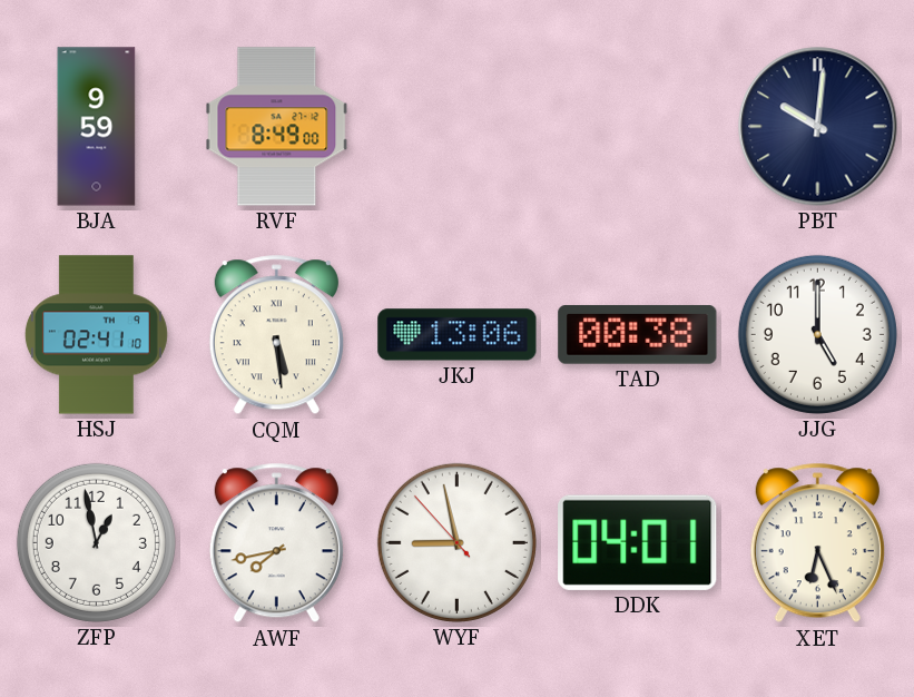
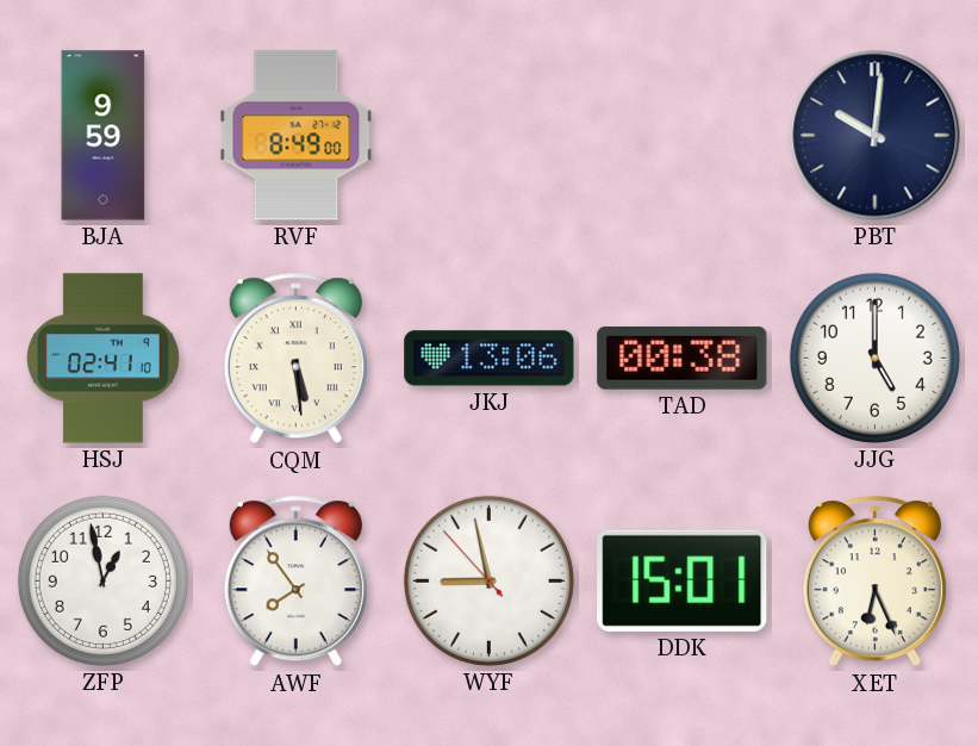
AWF: 7:43 -> 7:54
DDK: 04:01 -> 15:01
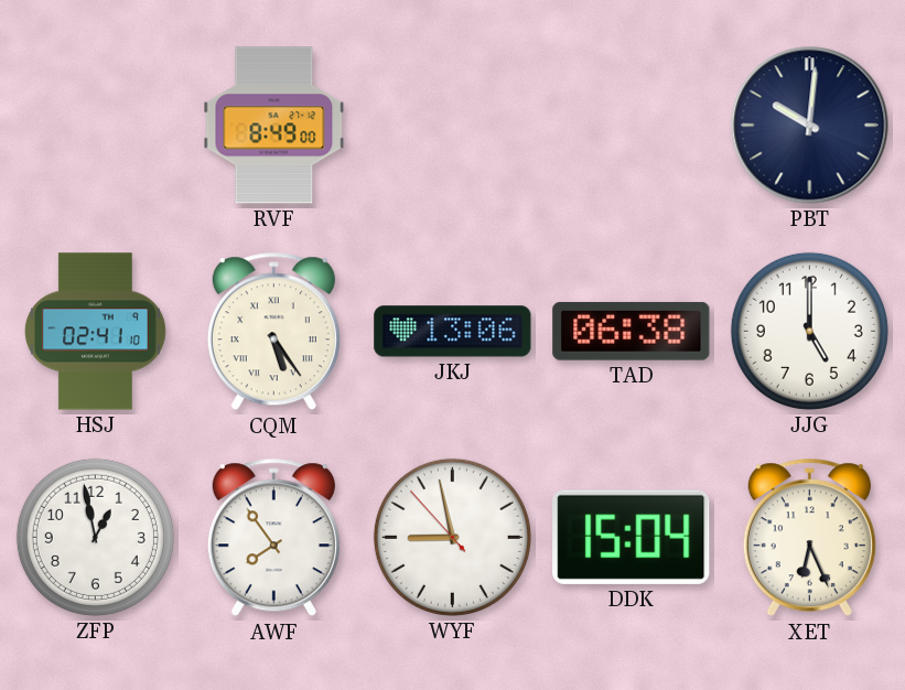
BJA: 9:59 -> none
CQM: 5:29 -> 5:24
TAD: 00:38 -> 06:38
DDK: 15:01 -> 15:04
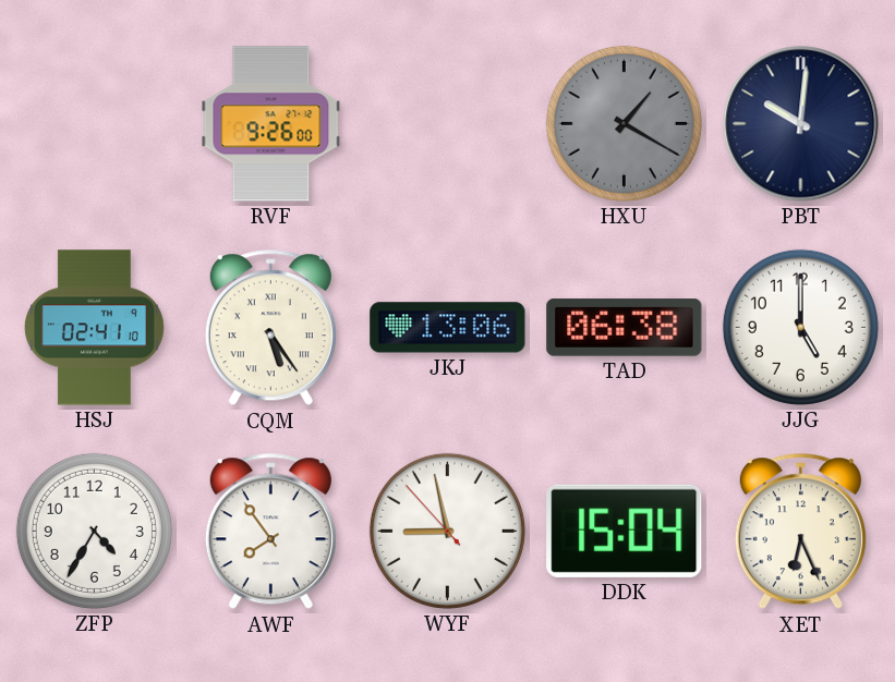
RVF: 8:49 -> 9:26
HXU: none -> 1:20
ZFP: 12:58 -> 4:35
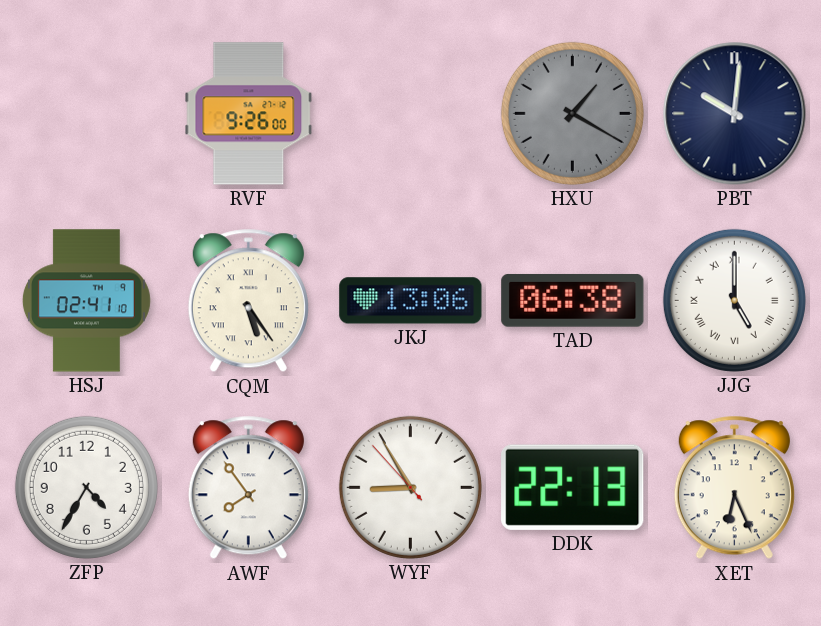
JJG numerals: Arabic -> Roman
WYF: 8:57 -> 8:54
DDK: 15:04 -> 22:13
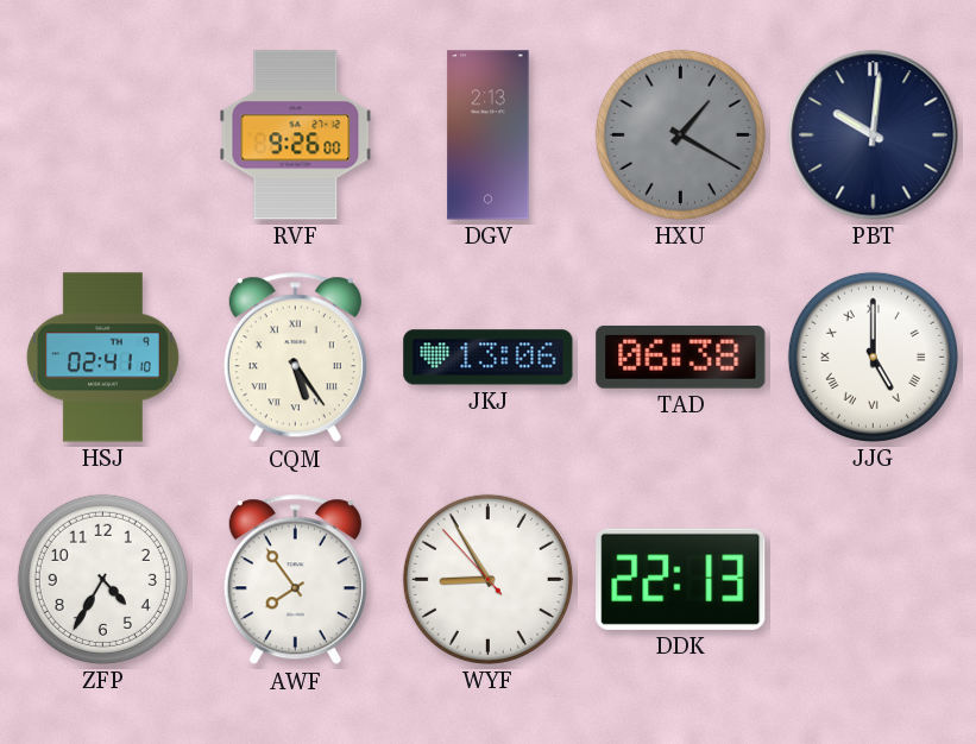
DGV: none -> 2:13
XET: 6:26 -> none
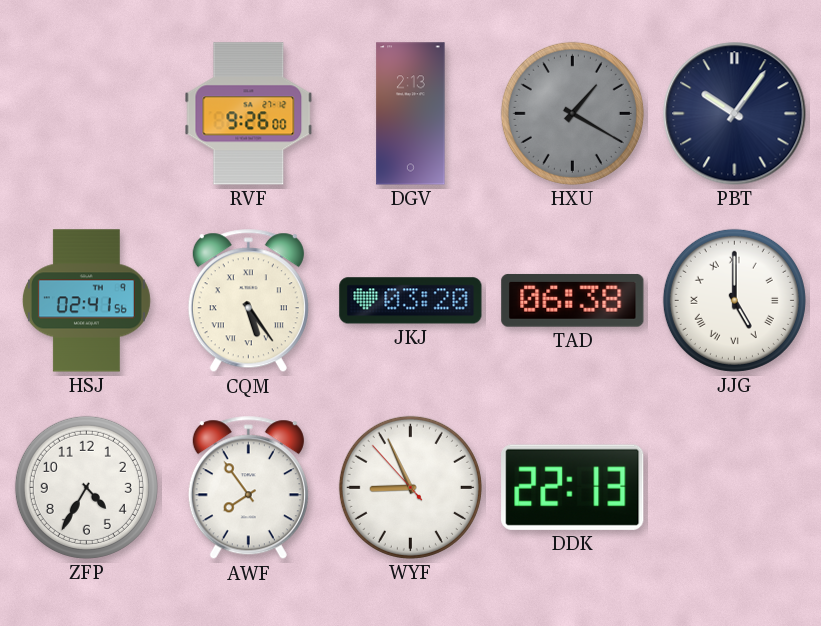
PBT: 10:01 -> 10:06
HSJ: 02:41:10 -> 02:41:56
JKJ: 13:06 -> 03:20
WYF: 8:54 -> 8:55
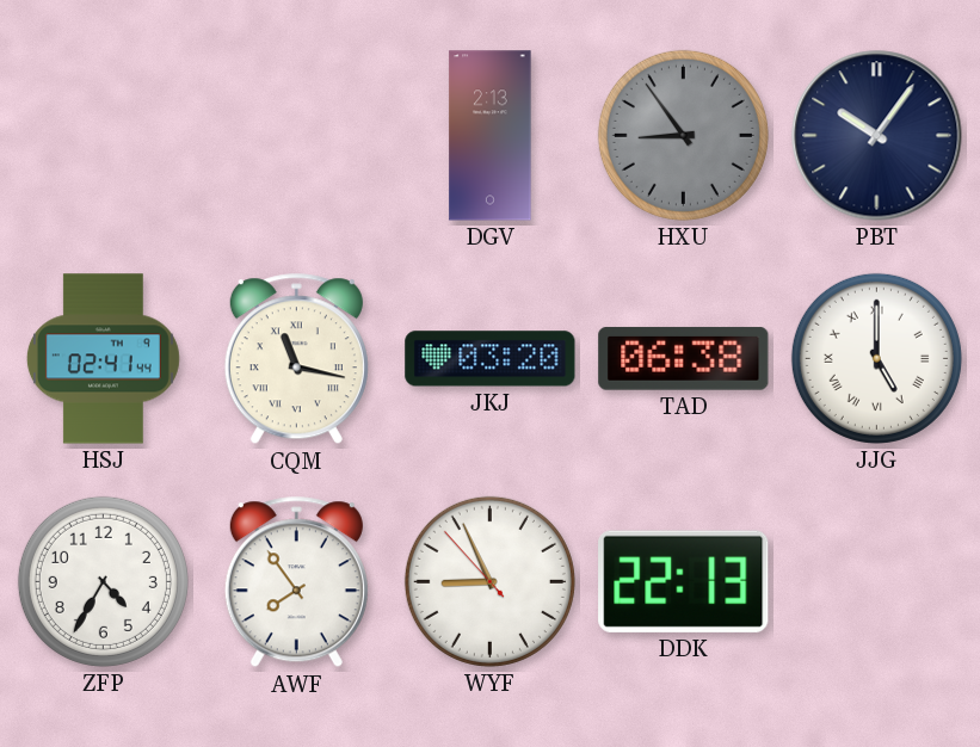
RVF: 9:26 -> none
HXU: 1:20 -> 8:54
HSJ: 02:41:56 -> 02:41:44
CQM: 5:24 -> 11:17
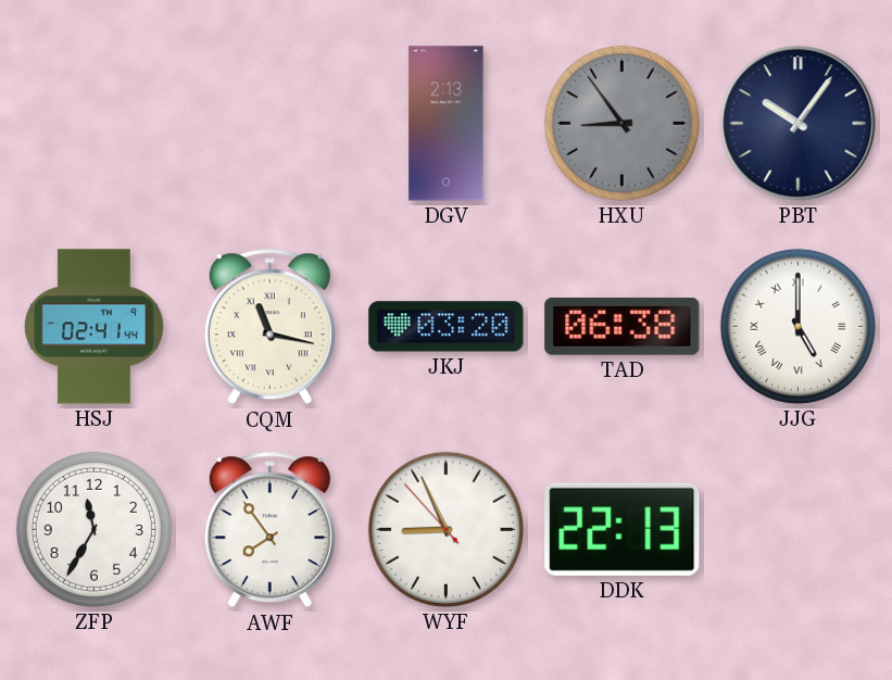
ZFP: 4:35 -> 11:35
